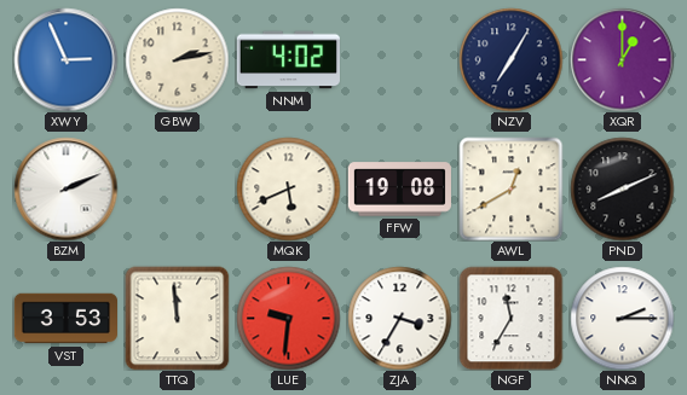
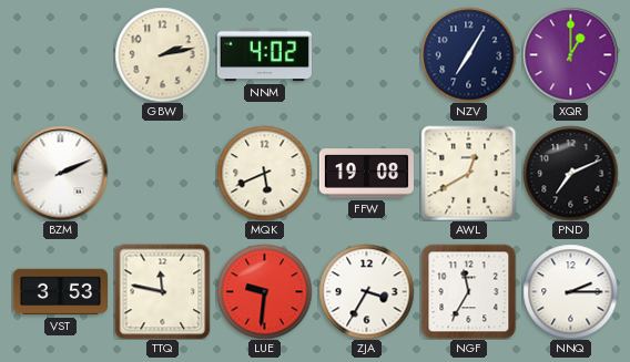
XWY: 2:56 -> none
PND: 8:11 -> 7:11
TTQ: 11:59 -> 11:47
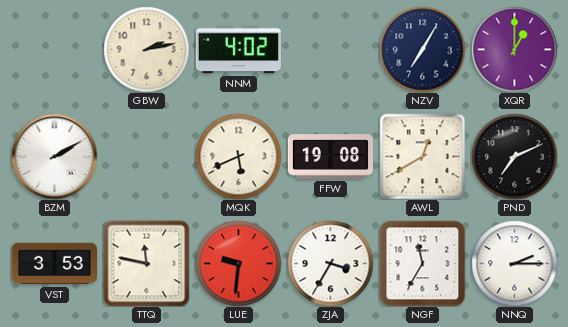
BZM: 2:11 -> 2:10
